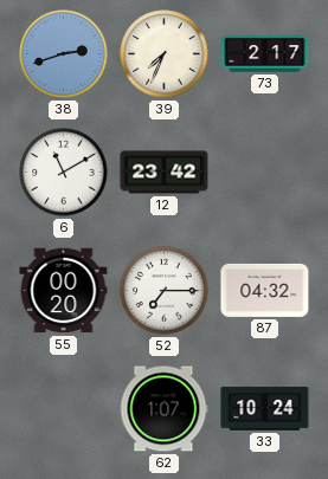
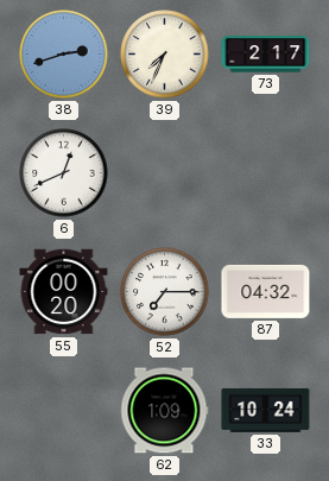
6: 11:10 -> 12:41
12: 23:42 -> none
62: 1:07 -> 1:09
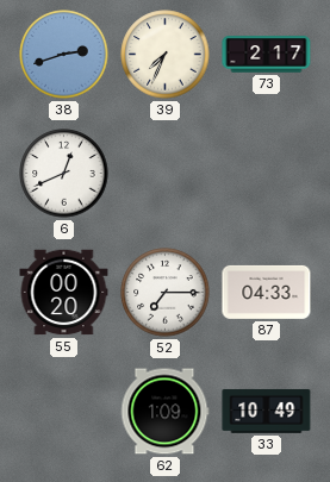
87: 04:32 -> 04:33
33: 10:24 -> 10:49
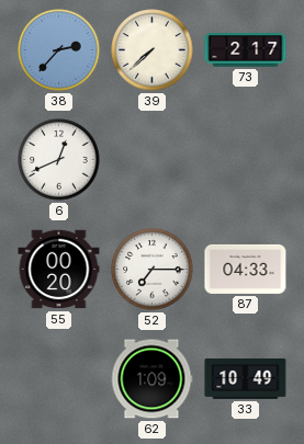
38: 2:42 -> 2:37
39: 7:34 -> 7:38
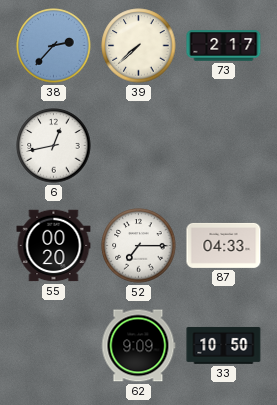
6: 12:41 -> 12:43
62: 1:09 -> 9:09
33: 10:49 -> 10:50
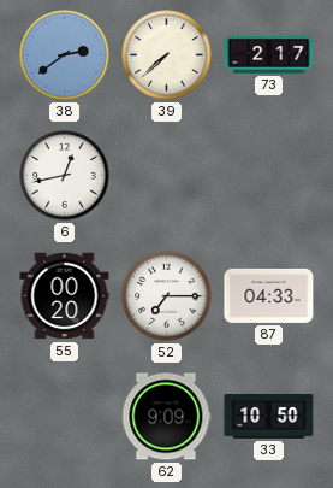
38: 2:37 -> 2:39
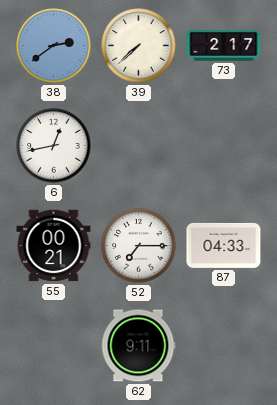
55: 00:20 -> 00:21
62: 9:09 -> 9:11
33: 10:50 -> none
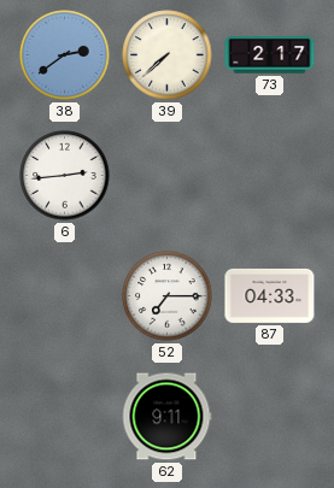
6: 12:43 -> 2:44
55: 00:21 -> none
